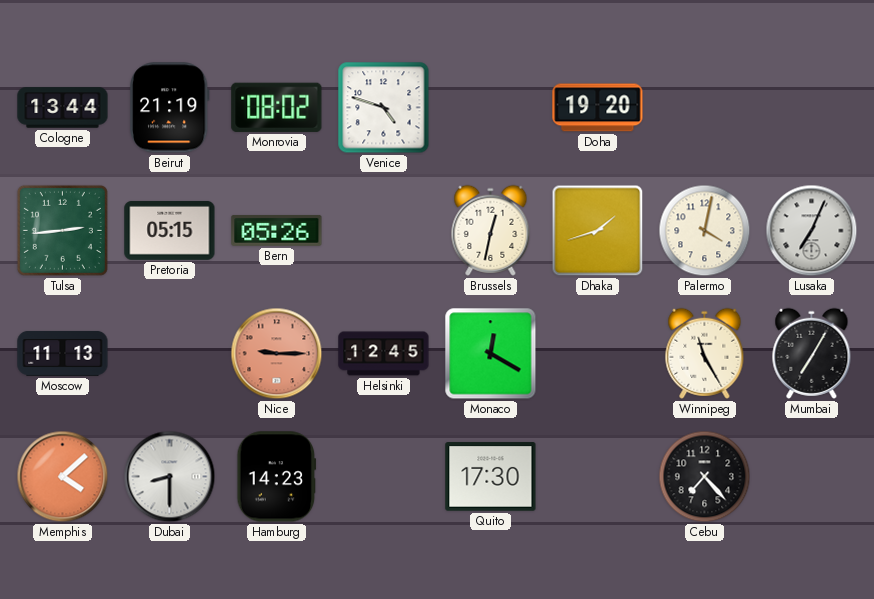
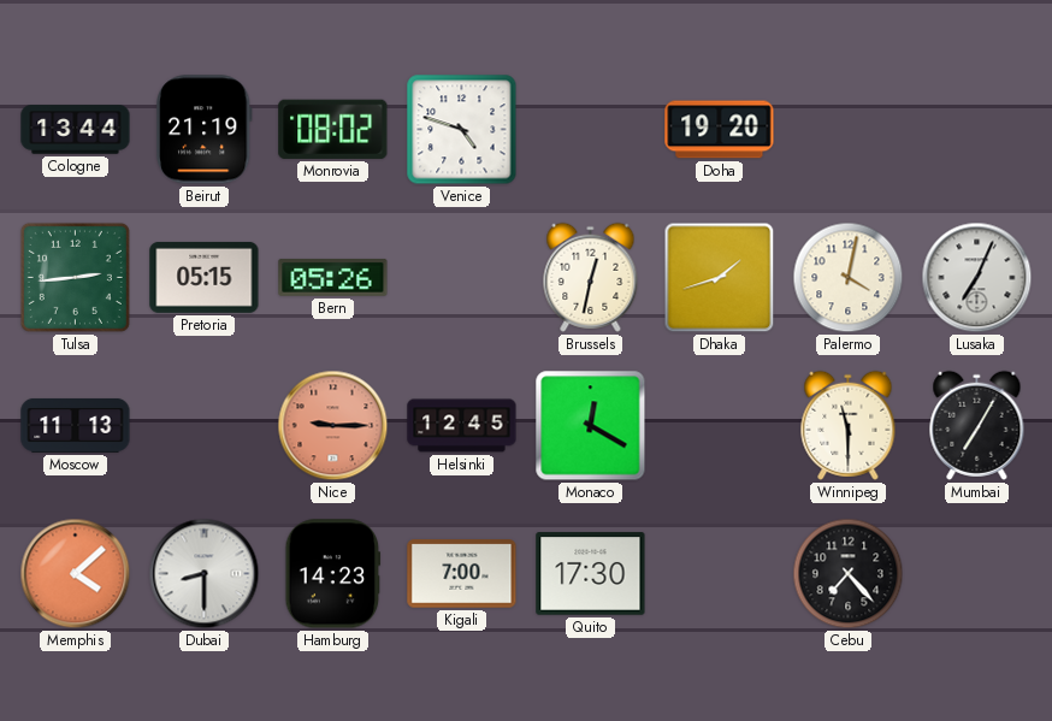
Winnipeg: 11:25 -> 11:30
Kigali: none -> 7:00
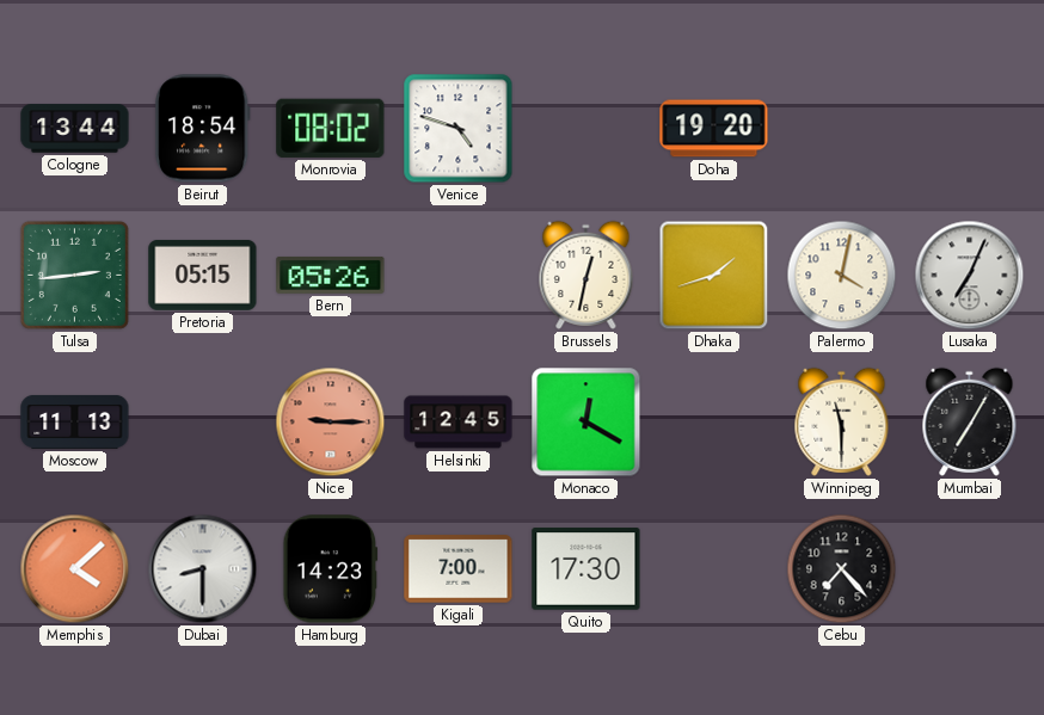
Beirut: 21:19 -> 18:54
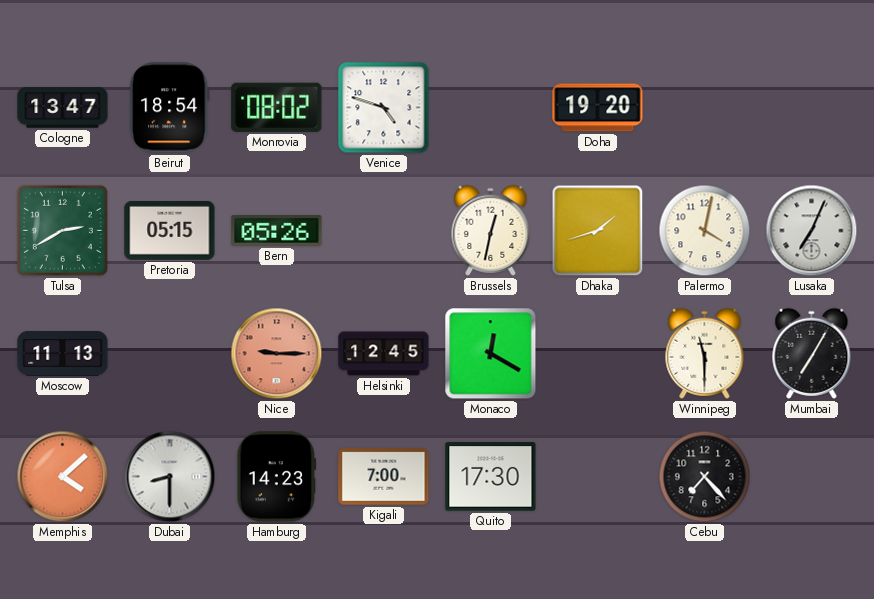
Cologne: 13:44 -> 13:47
Tulsa: 2:44 -> 2:40
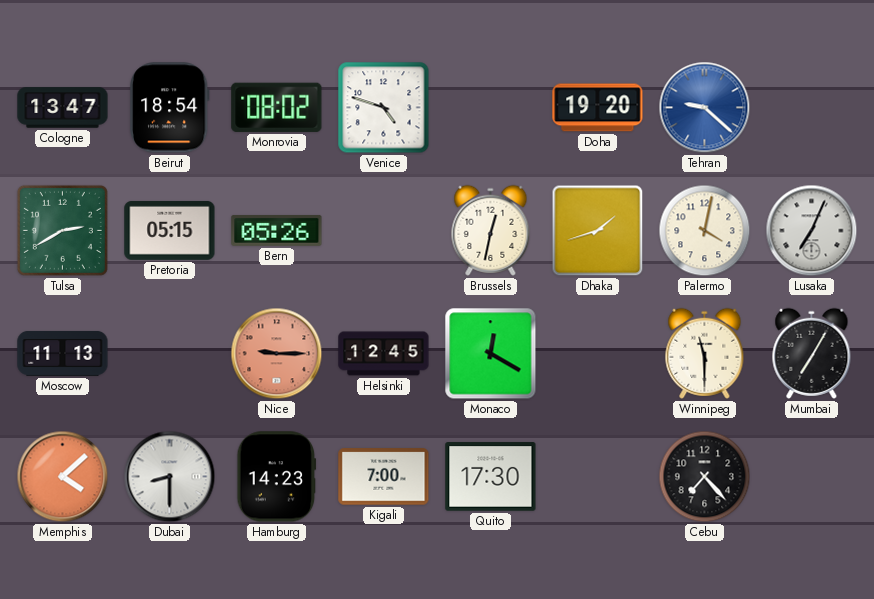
Tehran: none -> 9:22
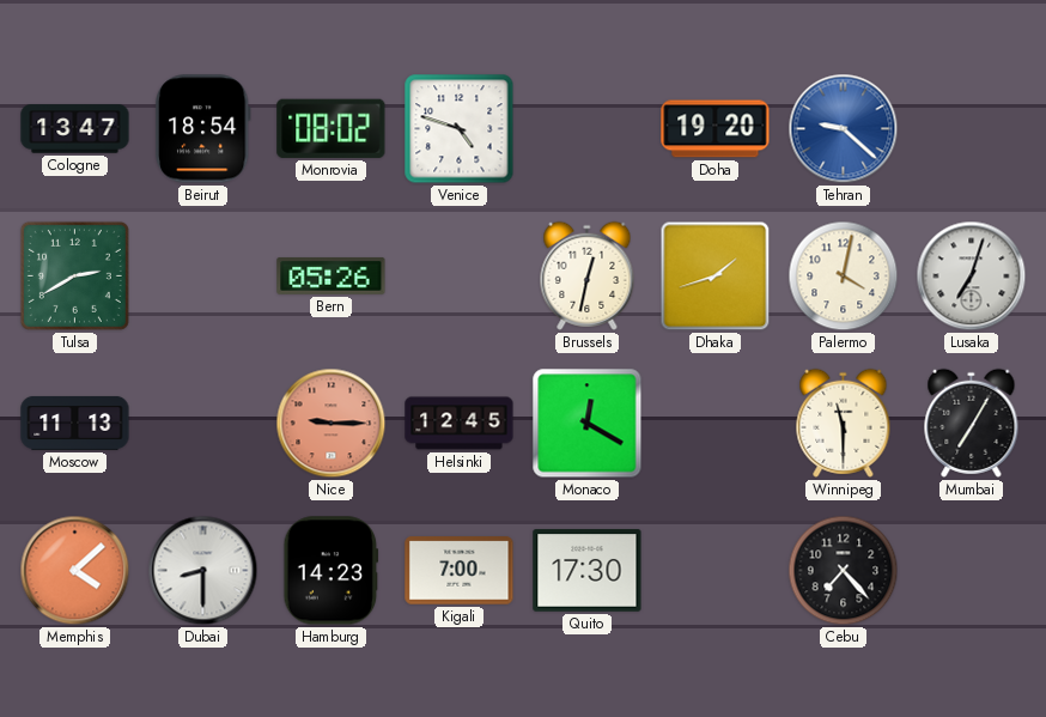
Pretoria: 05:15 -> none
Lusaka: 7:04 -> 7:03
